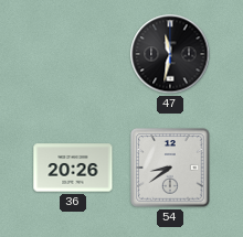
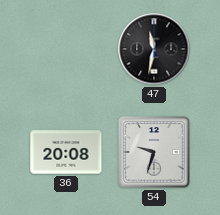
36: 20:26 -> 20:08
54: 8:39 -> 9:33
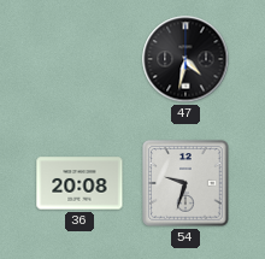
47: 11:32 -> 4:32
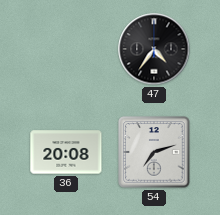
47: 4:32 -> 4:36
54: 9:33 -> 7:12
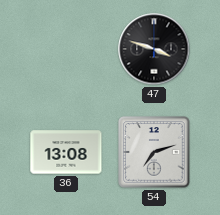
47: 4:36 -> 3:48
36: 20:08 -> 13:08
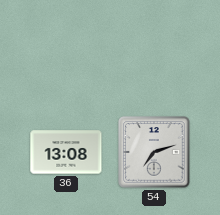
47: 3:48 -> none
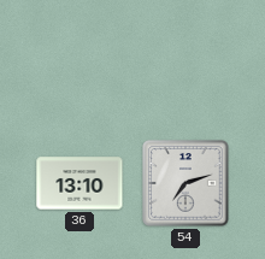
36: 13:08 -> 13:10
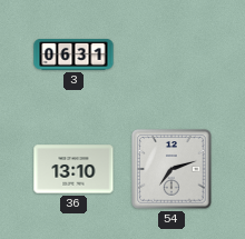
3: none -> 06:31
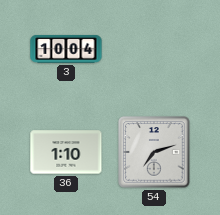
3: 06:31 -> 10:04
36: 13:10 -> 1:10
